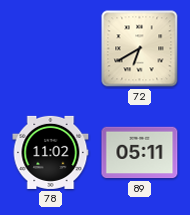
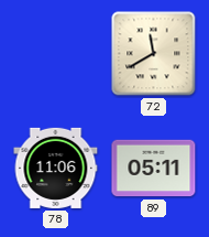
72: 6:40 -> 11:40
78: 11:02 -> 11:06
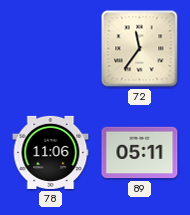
72: 11:40 -> 11:36
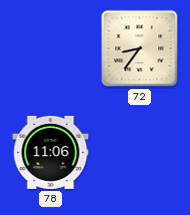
72: 11:36 -> 8:36
89: 05:11 -> none
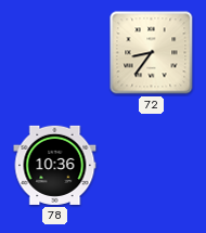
78: 11:06 -> 10:36
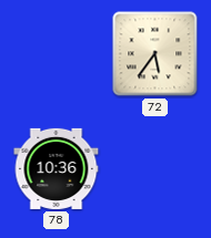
72: 8:36 -> 5:36
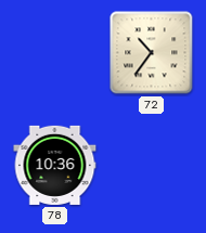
72: 5:36 -> 10:36
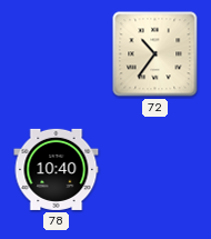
78: 10:36 -> 10:40
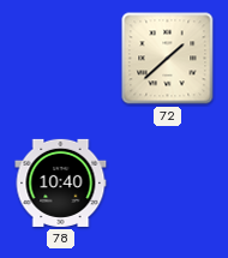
72: 10:36 -> 1:38
